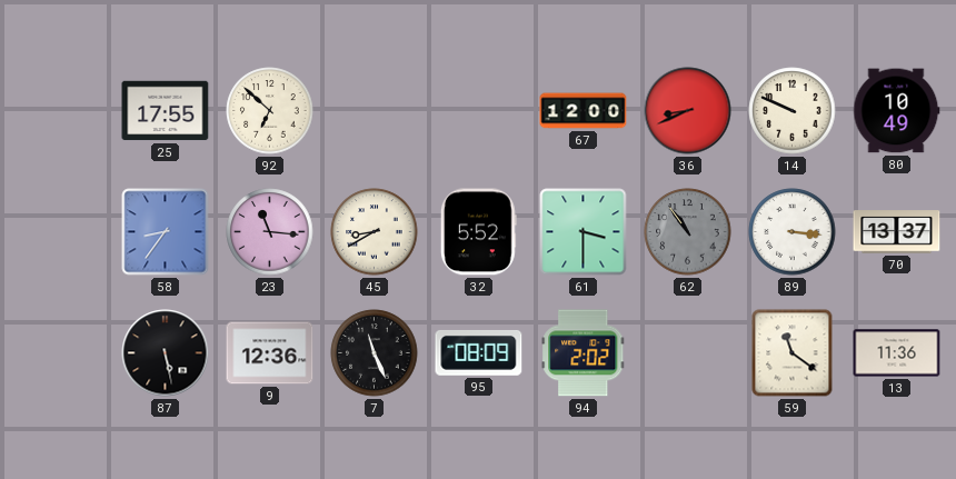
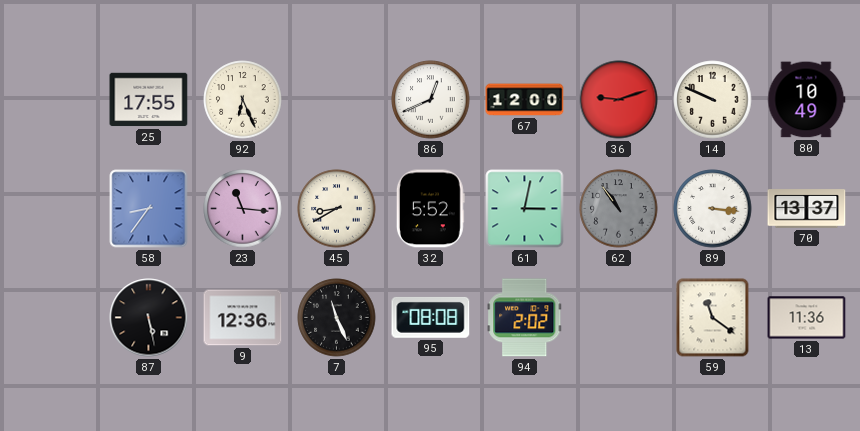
92: 6:52 -> 6:26
86: none -> 12:41
36: 8:41 -> 9:12
61: 3:30 -> 3:02
95: 08:09 -> 08:08
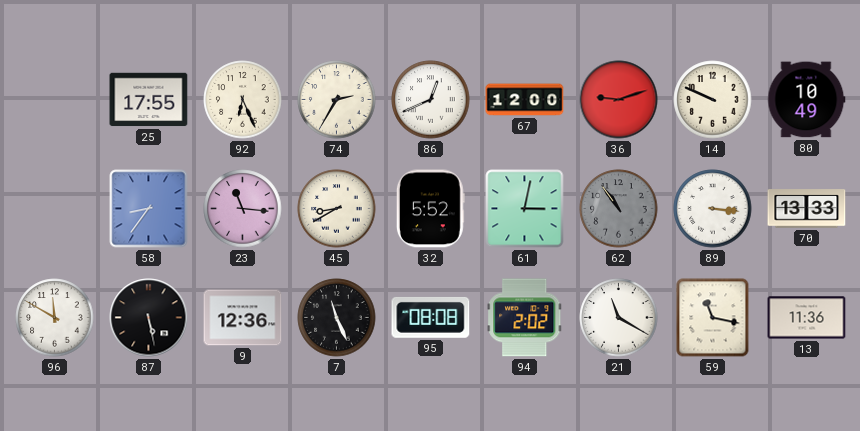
74: none -> 2:35
70: 13:37 -> 13:33
96: none -> 11:50
21: none -> 11:20
59: 11:21 -> 11:17
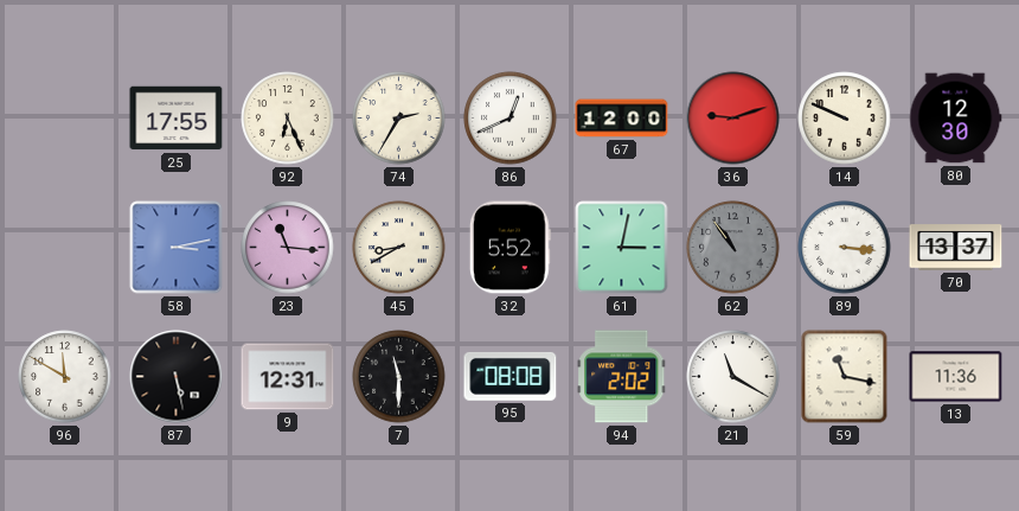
80: 10:49 -> 12:30
58: 8:36 -> 3:13
70: 13:33 -> 13:37
9: 12:36 -> 12:31
7: 11:26 -> 11:30
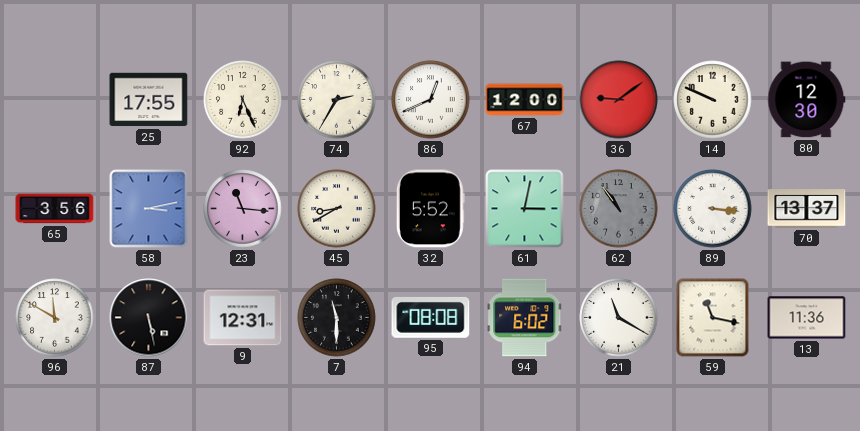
36: 9:12 -> 9:09
65: none -> 3:56
94: 2:02 -> 6:02
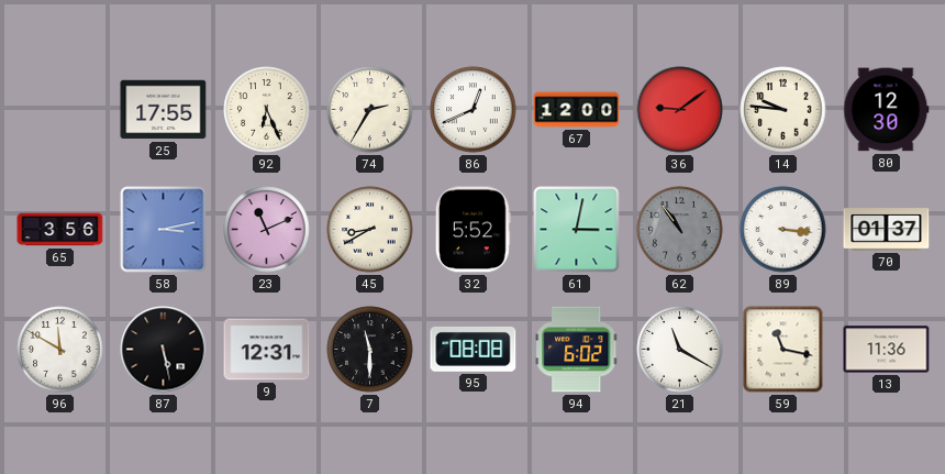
14: 9:49 -> 9:46
23: 11:16 -> 11:11
70: 13:37 -> 01:37
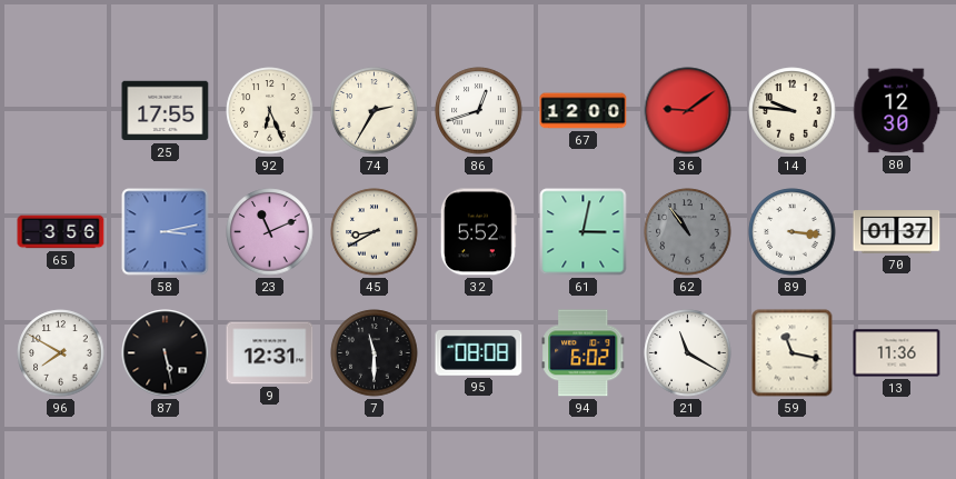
86: 12:41 -> 12:42
96: 11:50 -> 7:50
